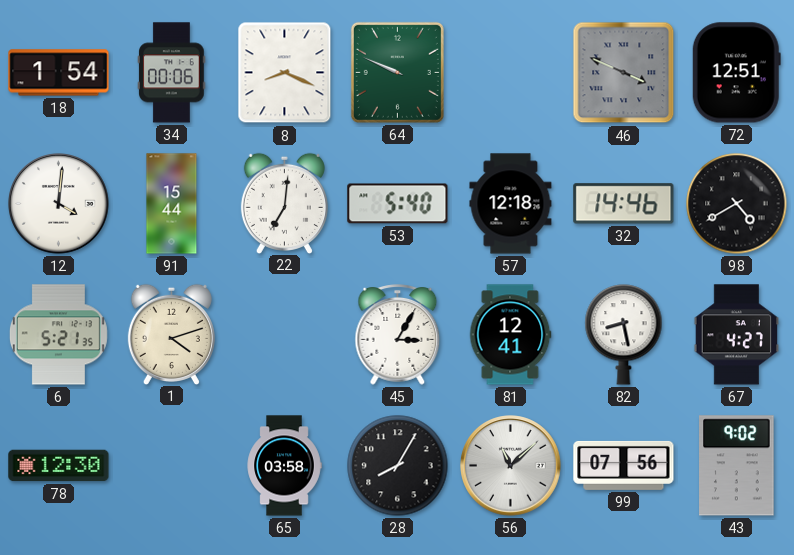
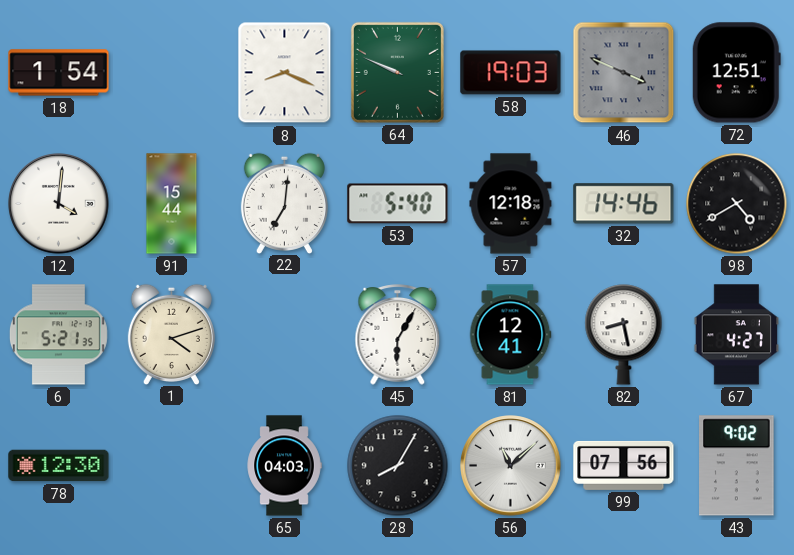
34: 00:06 -> none
58: none -> 19:03
45: 3:05 -> 6:05
65: 03:58 -> 04:03
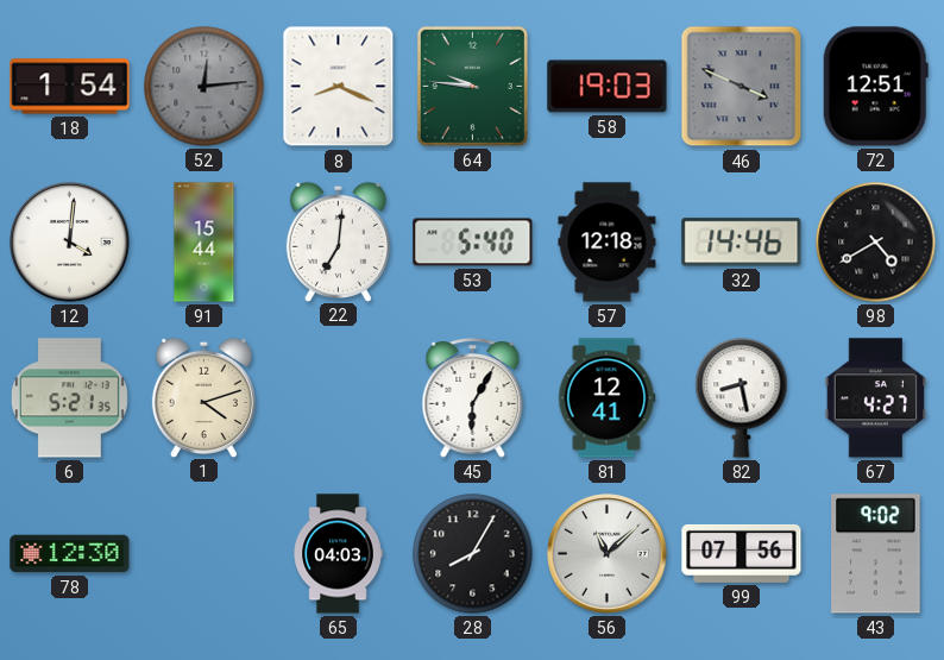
52: none -> 12:14
64: 9:49 -> 9:46
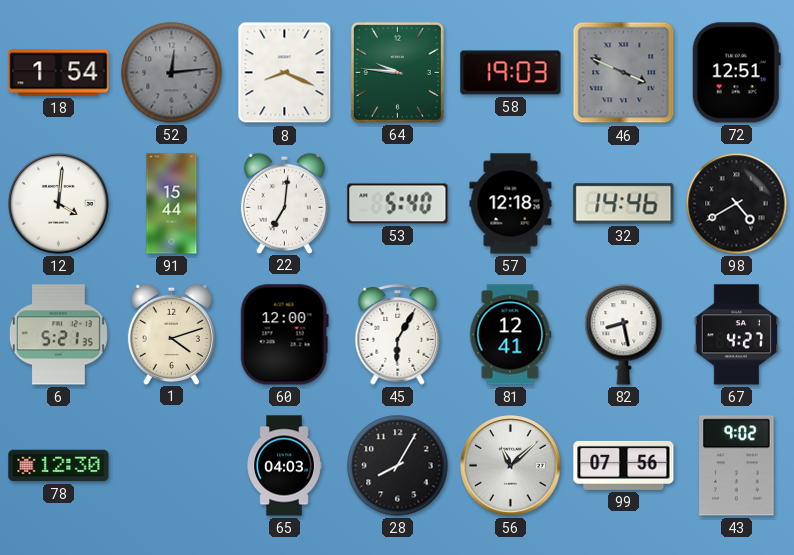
60: none -> 12:00
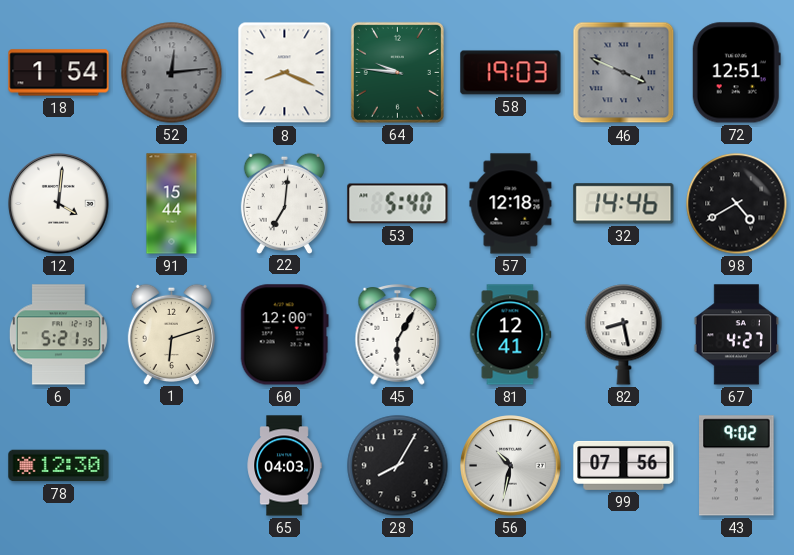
1: 4:12 -> 6:12
56: 11:08 -> 10:32
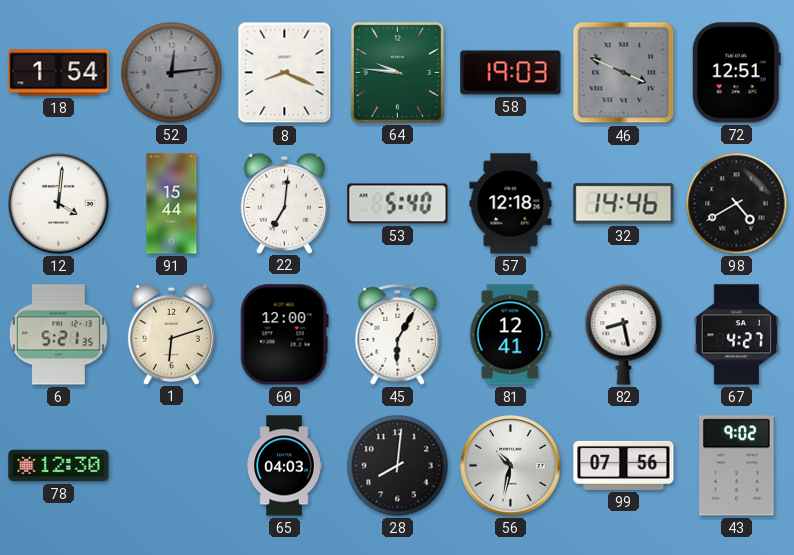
28: 8:05 -> 8:01
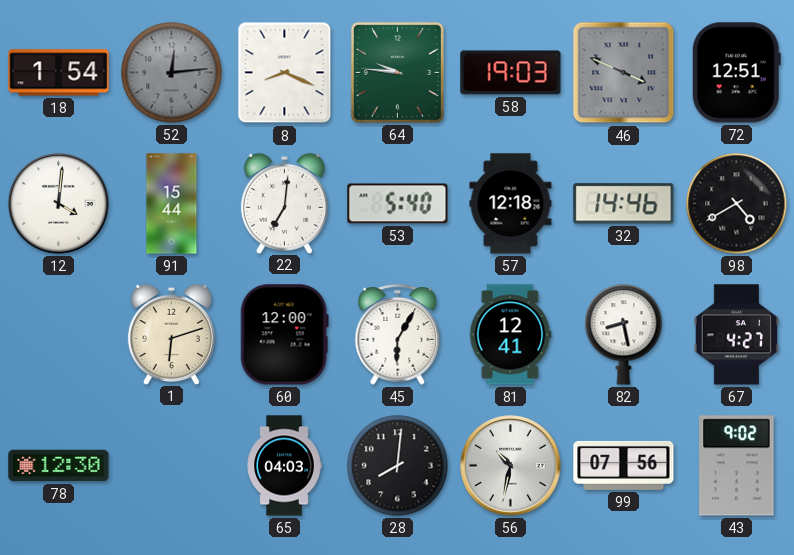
6: 5:21 -> none
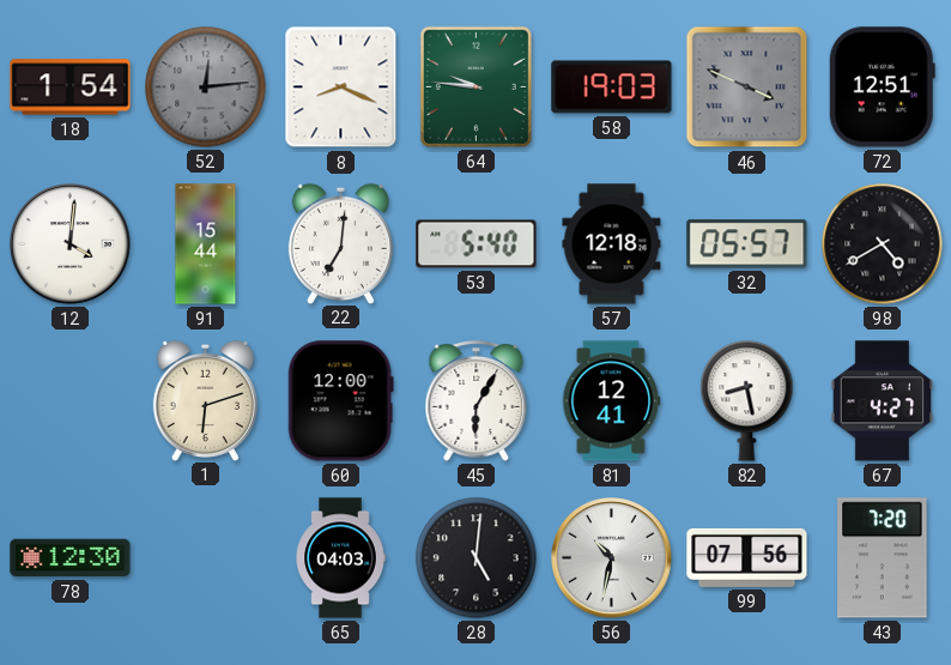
32: 14:46 -> 05:57
28: 8:01 -> 5:01
43: 9:02 -> 7:20
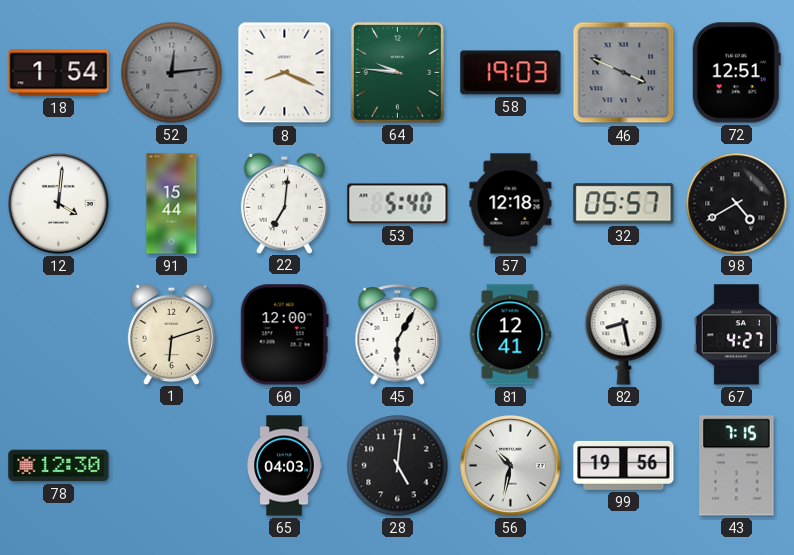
99: 07:56 -> 19:56
43: 7:20 -> 7:15
